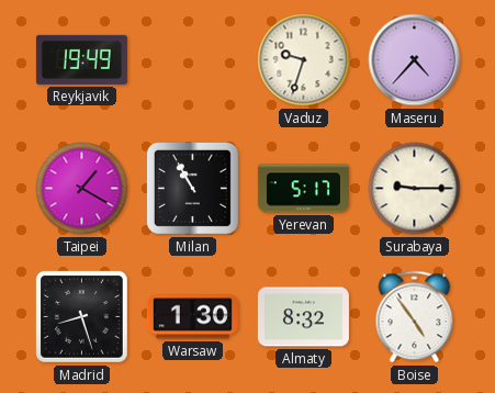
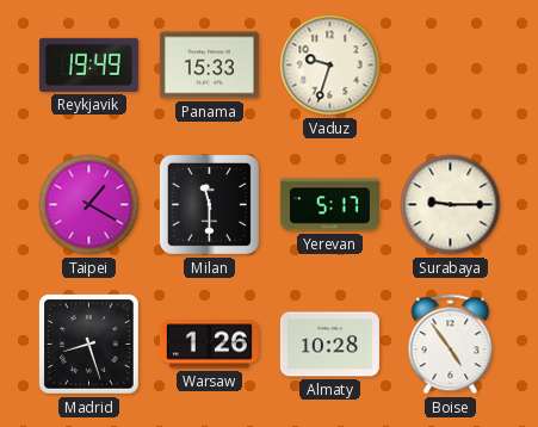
Panama: none -> 15:33
Maseru: 4:37 -> none
Milan: 10:55 -> 11:30
Warsaw: 1:30 -> 1:26
Almaty: 8:32 -> 10:28
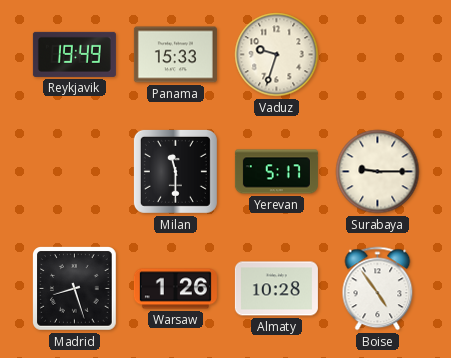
Taipei: 1:20 -> none
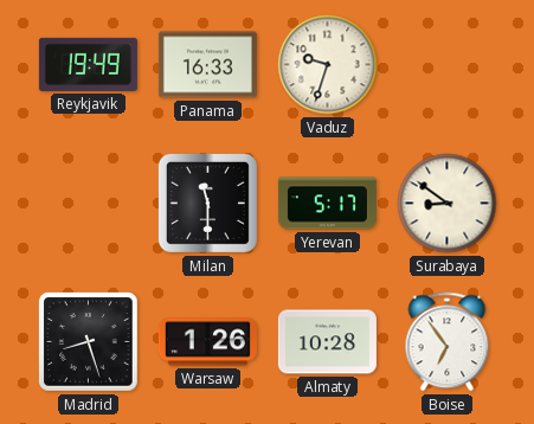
Panama: 15:33 -> 16:33
Surabaya: 9:15 -> 8:51
Boise: 4:54 -> 6:54
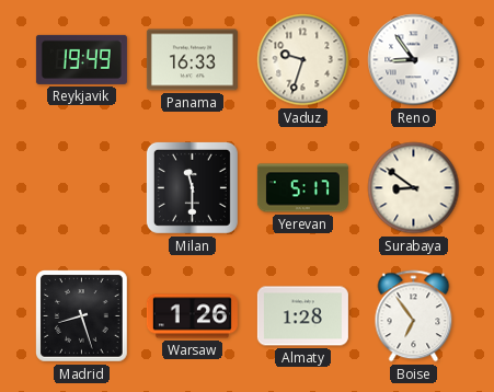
Reno: none -> 8:54
Almaty: 10:28 -> 1:28
